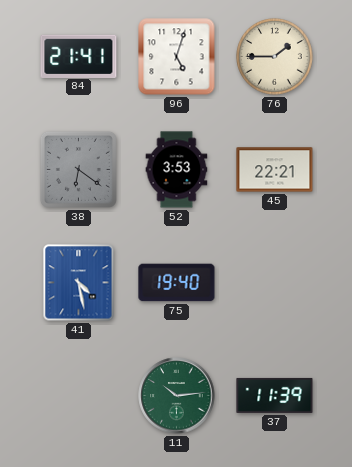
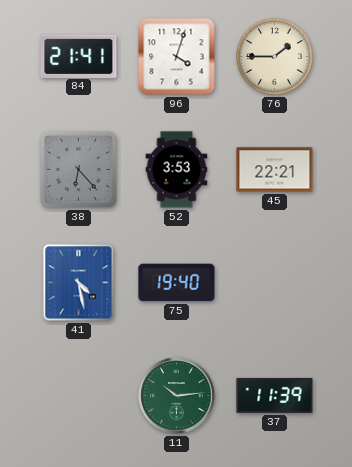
96: 5:03 -> 4:03
38: 6:21 -> 6:23
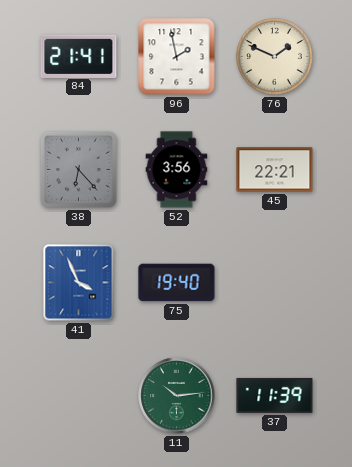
96: 4:03 -> 1:58
76: 1:45 -> 1:49
52: 3:53 -> 3:56
41: 4:28 -> 3:56
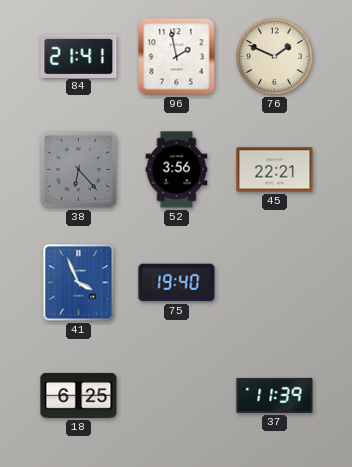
18: none -> 6:25
11: 10:14 -> none
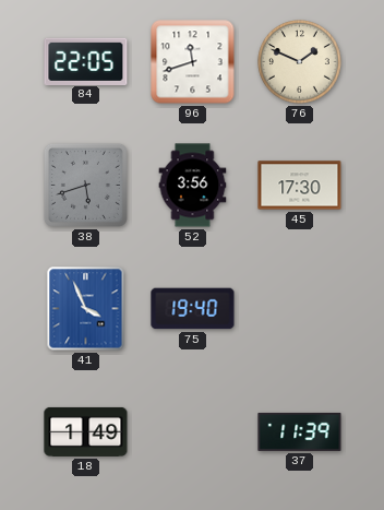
84: 21:41 -> 22:05
96: 1:58 -> 11:42
38: 6:23 -> 5:42
45: 22:21 -> 17:30
18: 6:25 -> 1:49
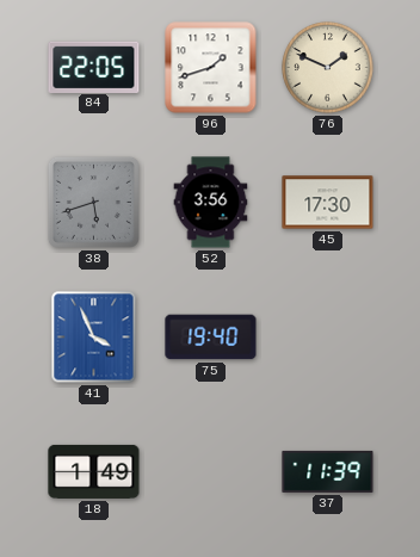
96: 11:42 -> 1:42
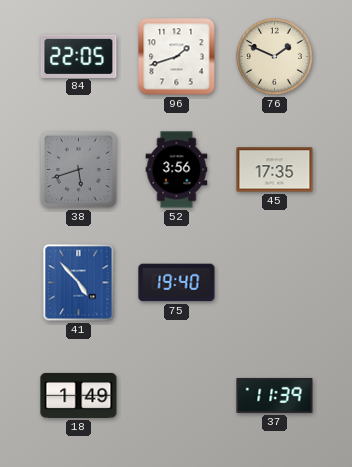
45: 17:30 -> 17:35
41: 3:56 -> 4:53
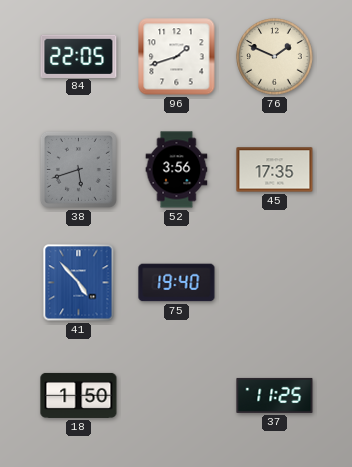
18: 1:49 -> 1:50
37: 11:39 -> 11:25
